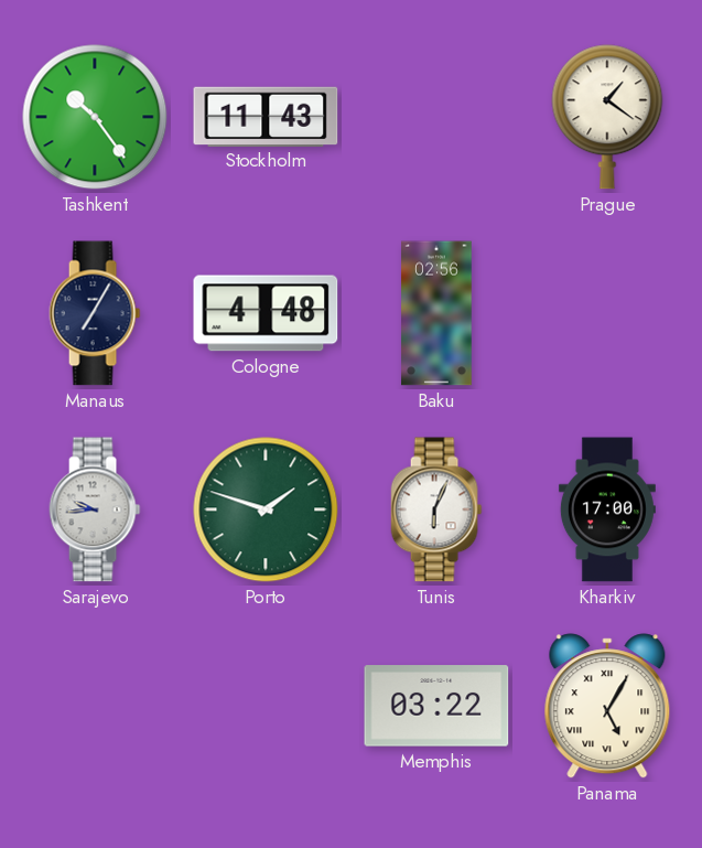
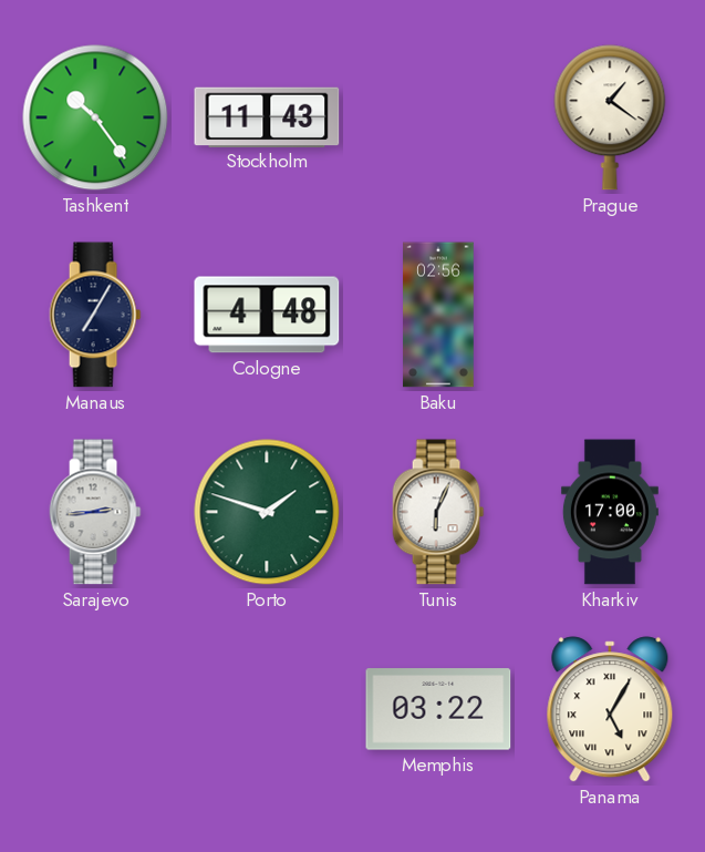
Sarajevo: 9:44 -> 2:44
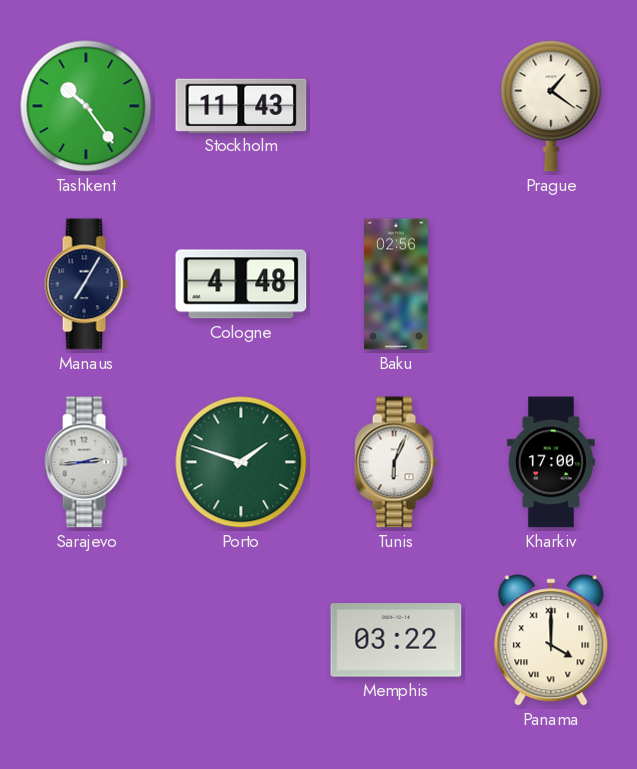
Panama: 5:05 -> 4:00
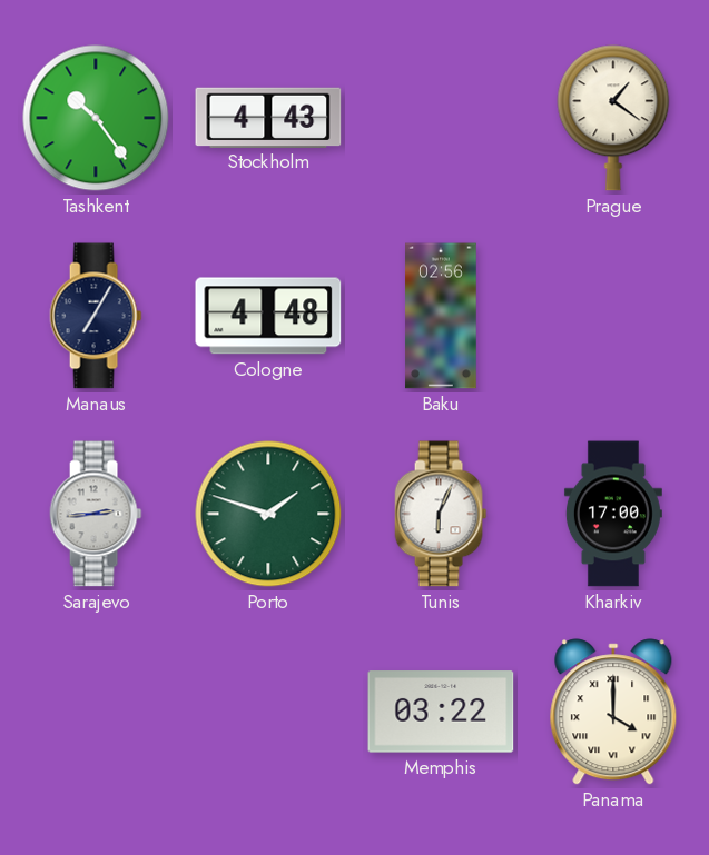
Stockholm: 11:43 -> 4:43
